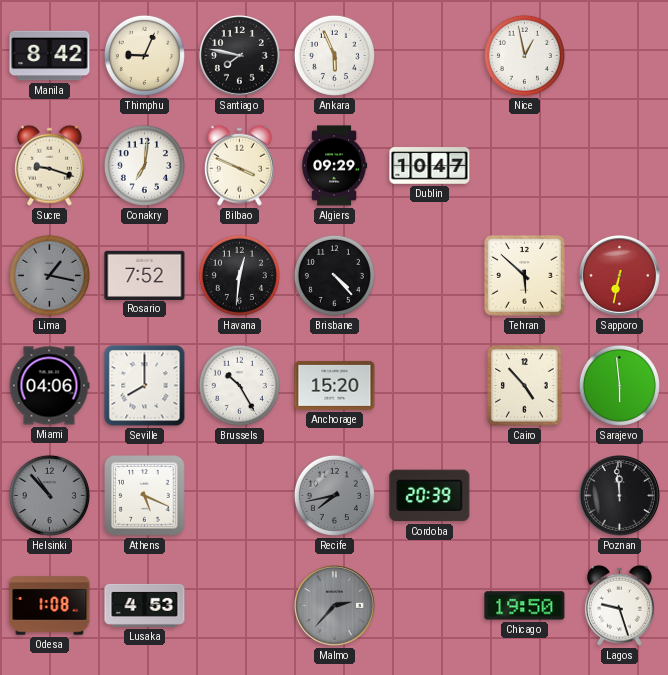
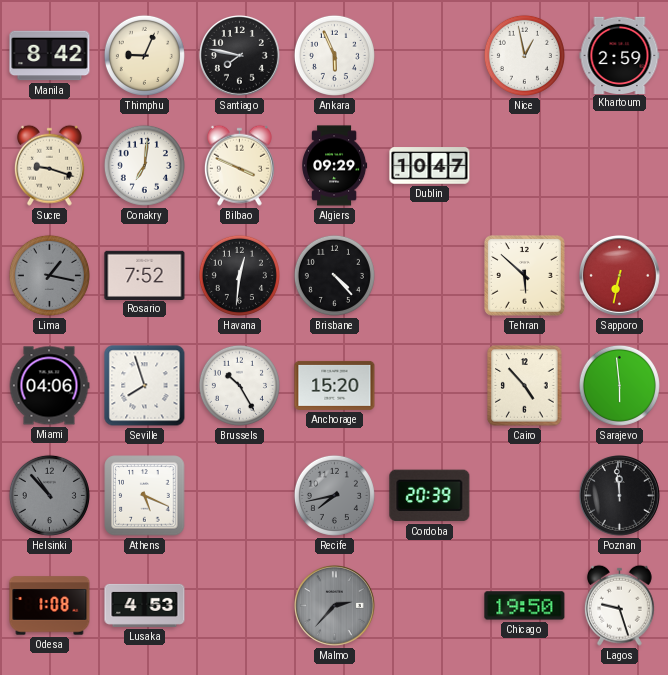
Khartoum: none -> 2:59
Seville: 8:00 -> 7:57
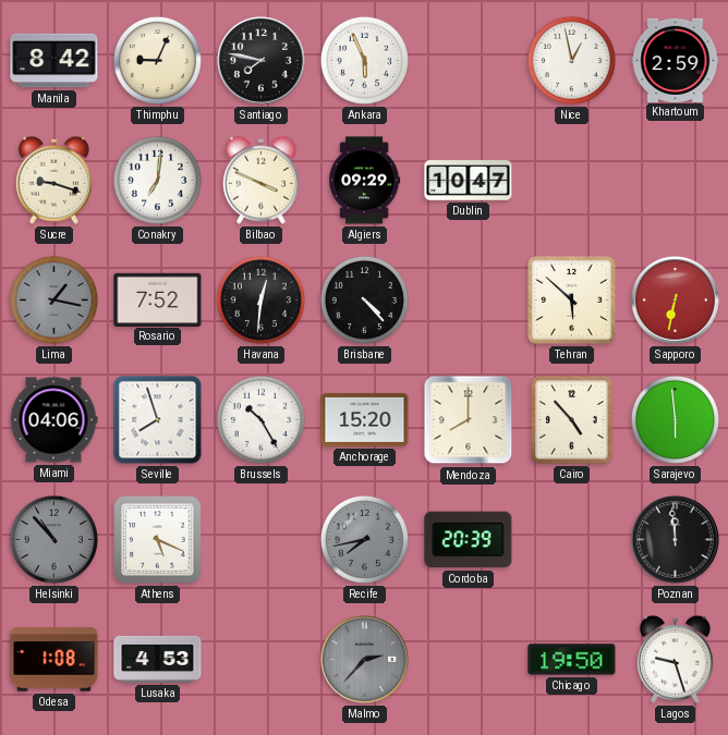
Mendoza: none -> 8:00
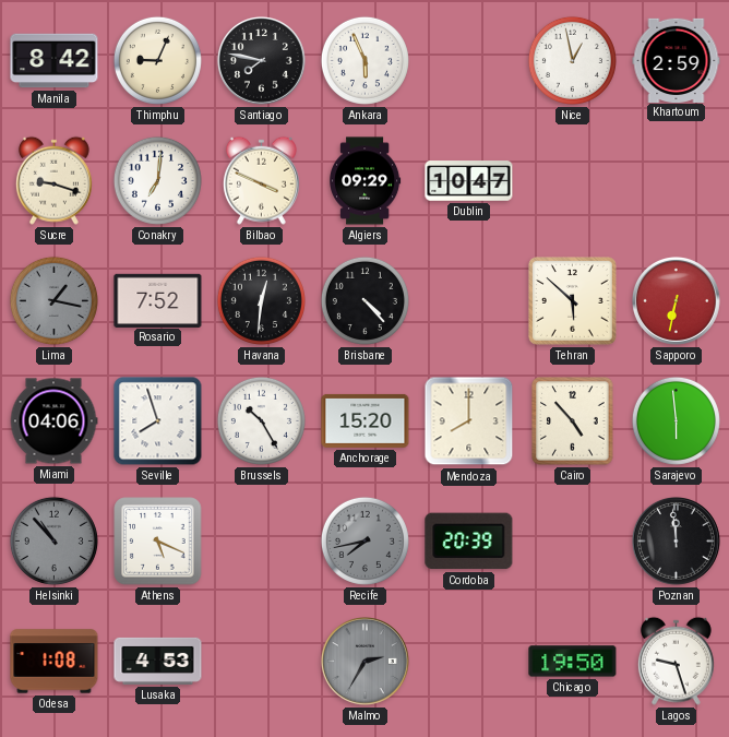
Malmo: 2:37 -> 2:35
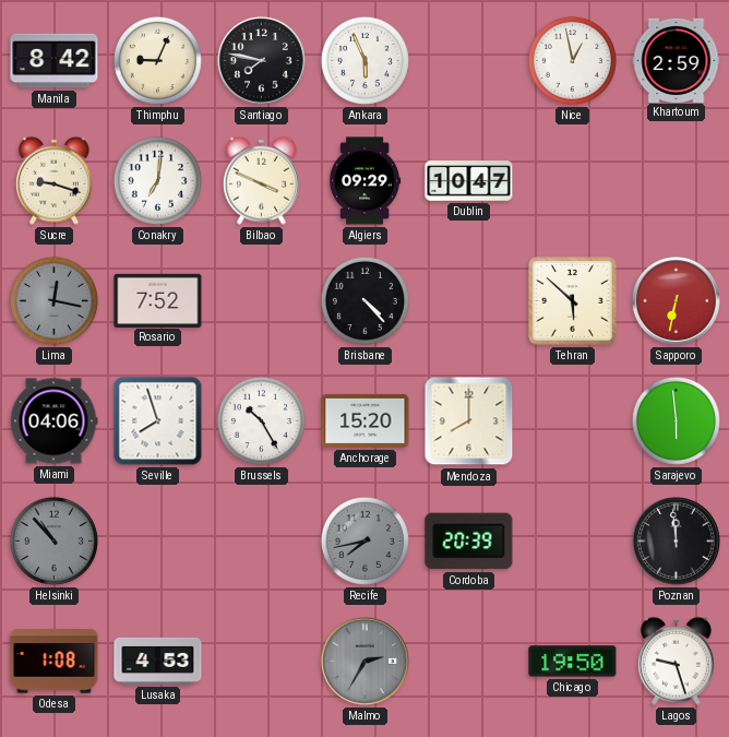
Lima: 1:17 -> 12:17
Havana: 12:31 -> none
Cairo: 4:53 -> none
Athens: 5:19 -> none
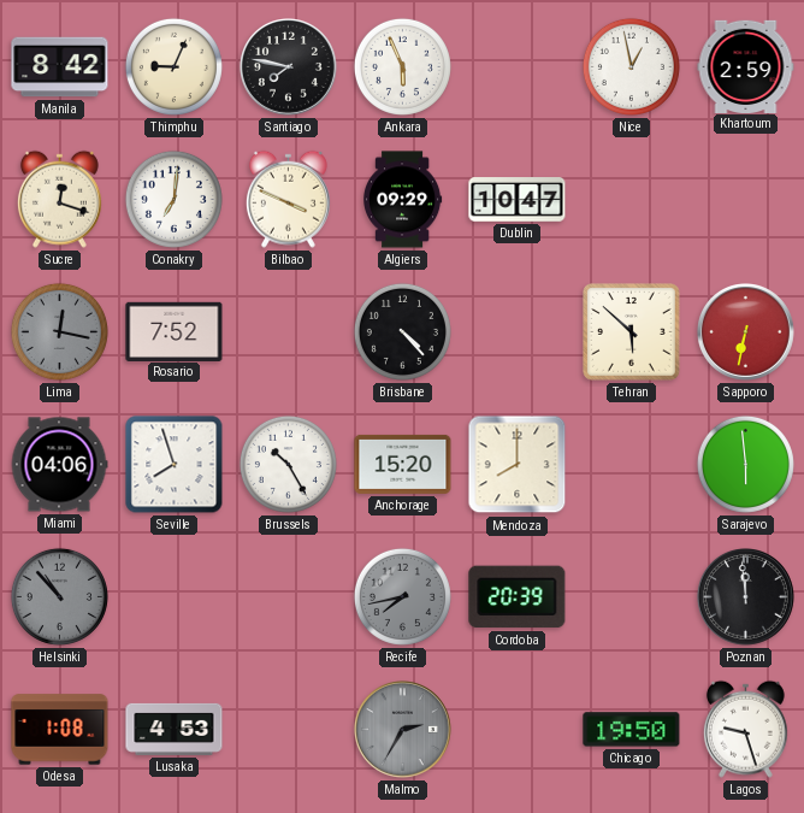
Sucre: 9:18 -> 12:18
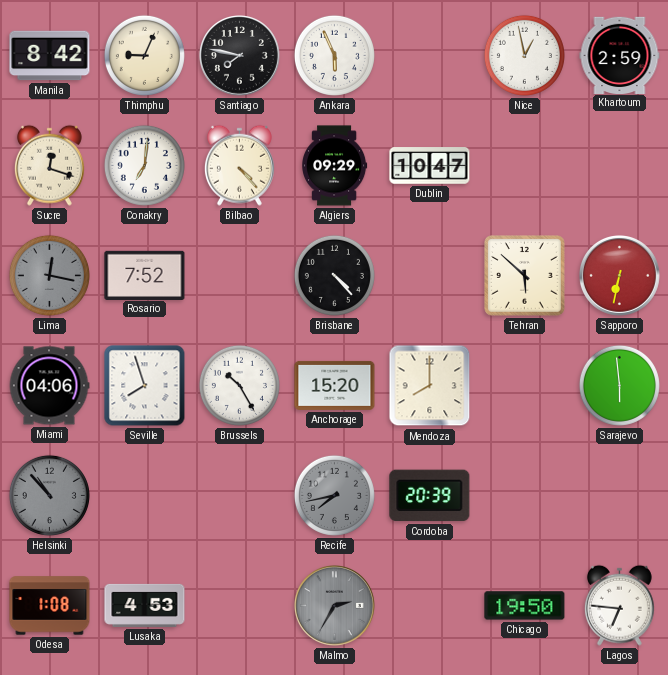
Bilbao: 3:49 -> 4:23
Poznan: 11:59 -> none
Lagos: 9:27 -> 6:46
